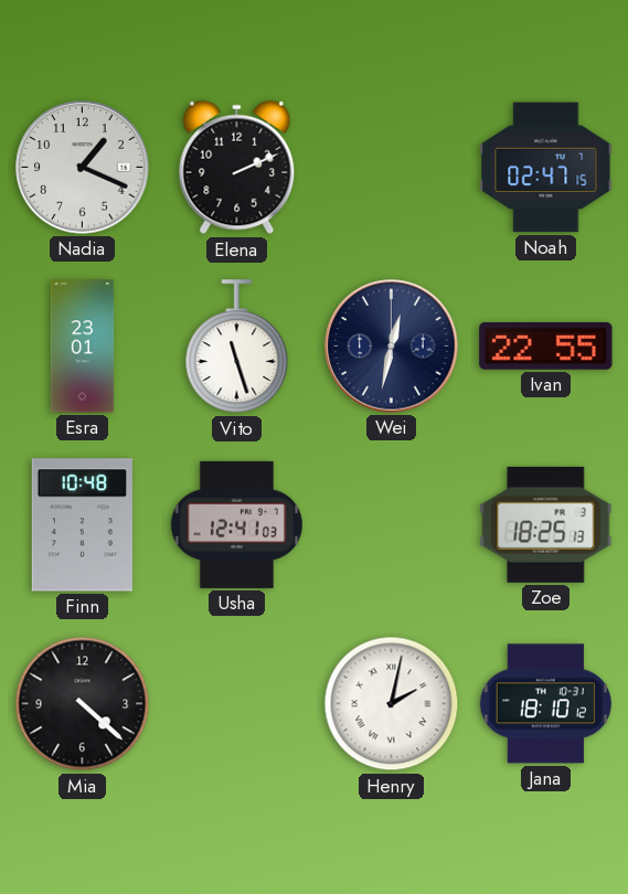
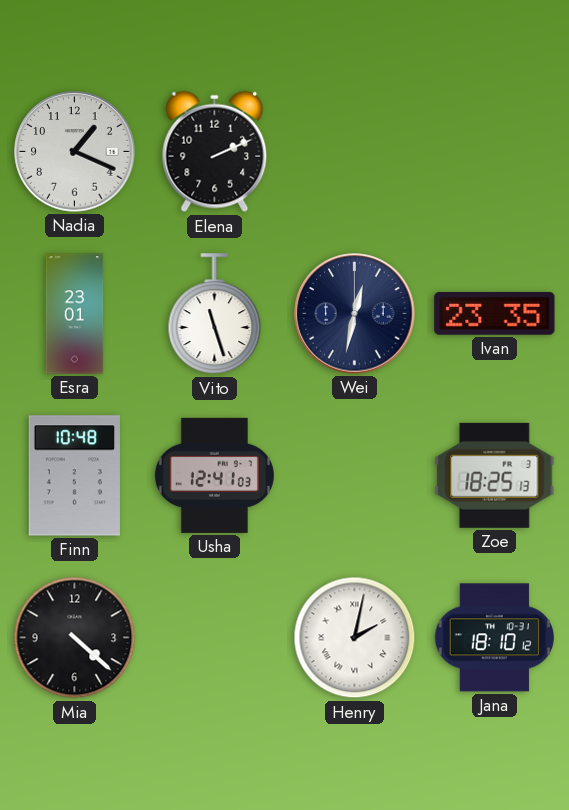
Noah: 02:47 -> none
Ivan: 22:55 -> 23:35
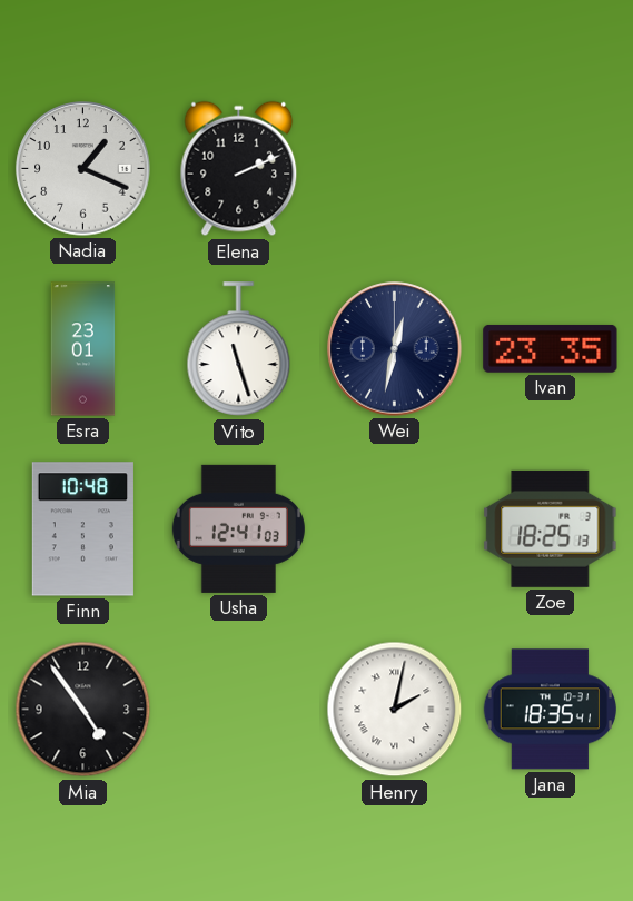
Mia: 4:22 -> 4:54
Jana: 18:10 -> 18:35
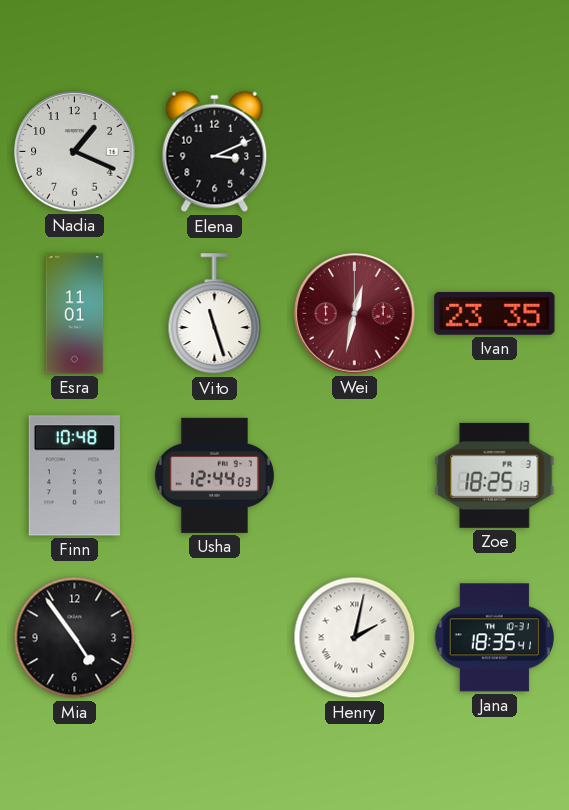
Elena: 2:11 -> 3:11
Esra: 23:01 -> 11:01
Wei dial: navy -> burgundy
Usha: 12:41 -> 12:44
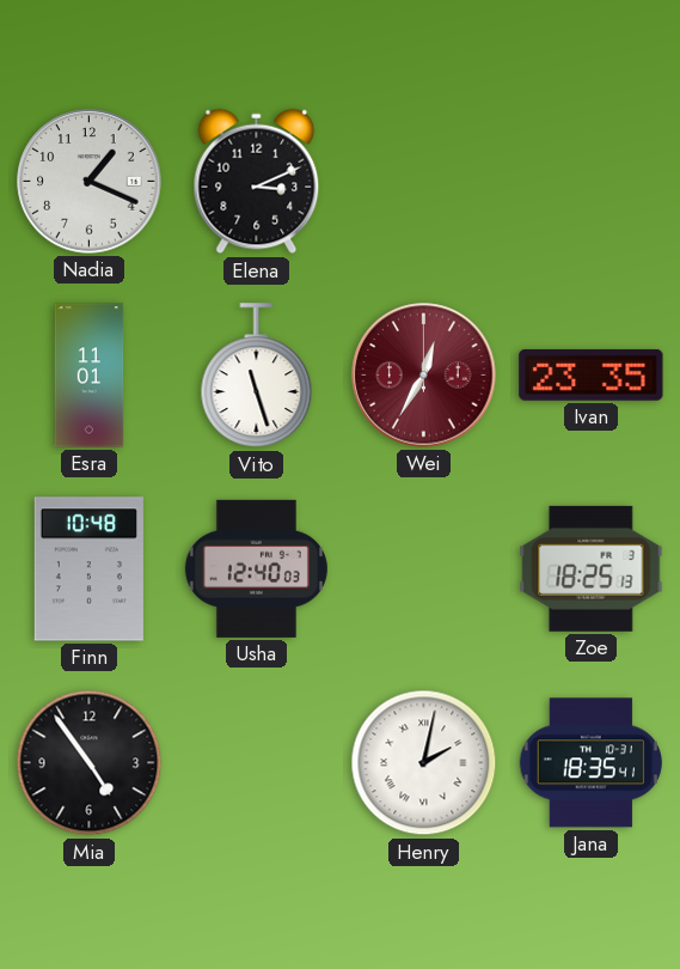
Wei: 12:32 -> 12:35
Usha: 12:44 -> 12:40
